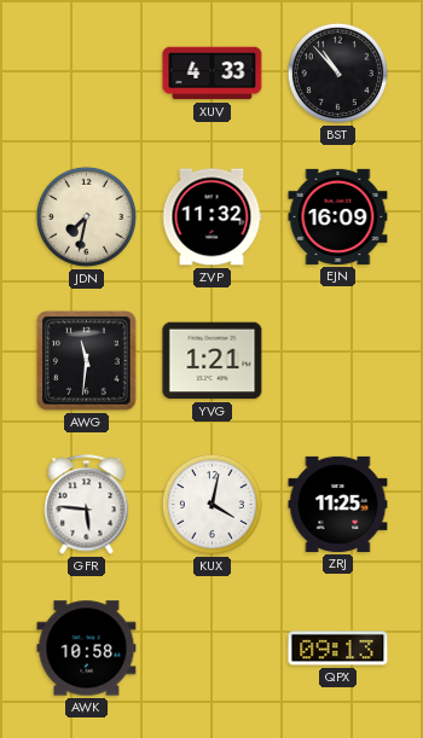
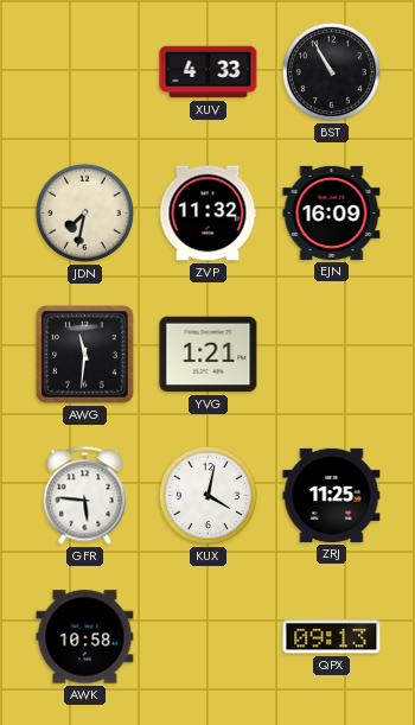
BST: 10:53 -> 10:55
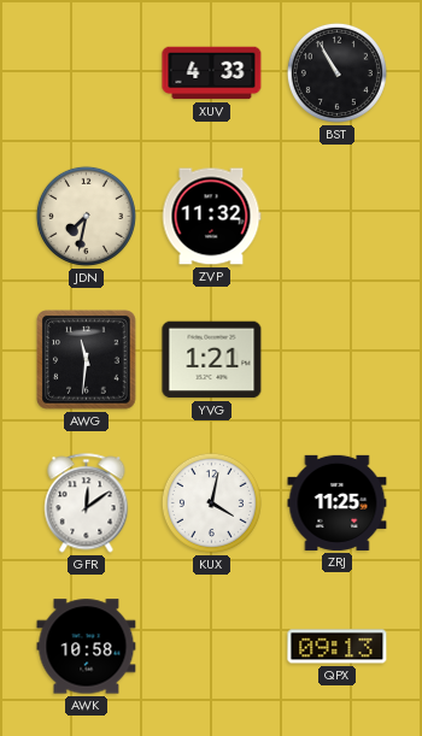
EJN: 16:09 -> none
GFR: 5:46 -> 12:09
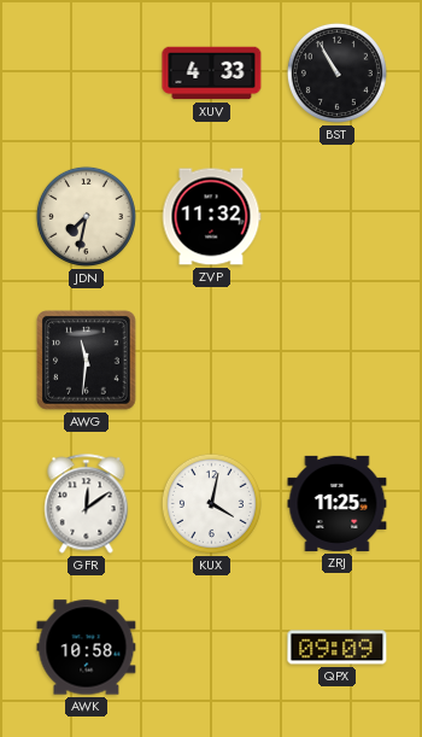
YVG: 1:21 -> none
QPX: 09:13 -> 09:09
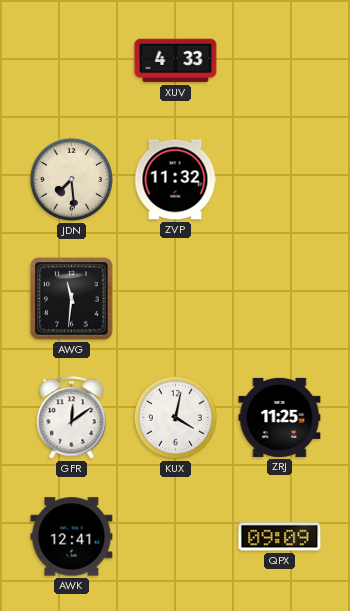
BST: 10:55 -> none
JDN: 7:32 -> 7:29
AWK: 10:58 -> 12:41
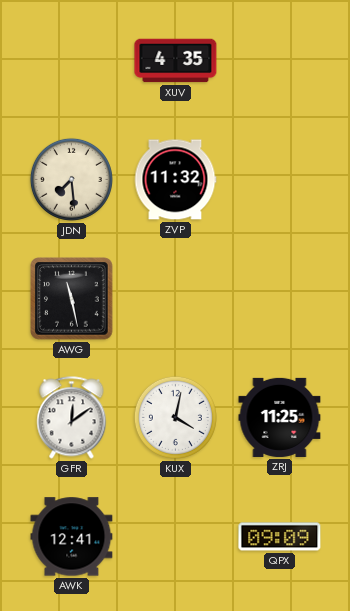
XUV: 4:33 -> 4:35
AWG: 11:31 -> 11:28
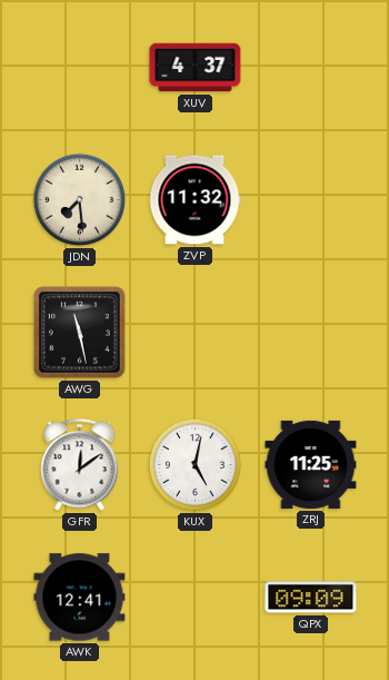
XUV: 4:35 -> 4:37
KUX: 4:02 -> 5:02
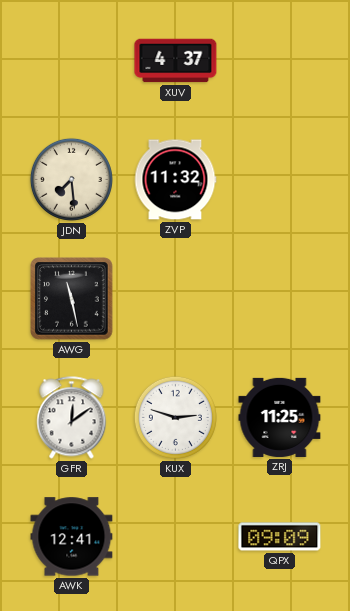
KUX: 5:02 -> 2:48
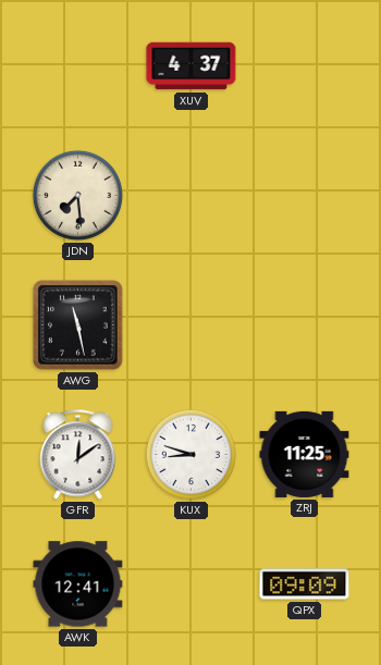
ZVP: 11:32 -> none
KUX: 2:48 -> 8:48
